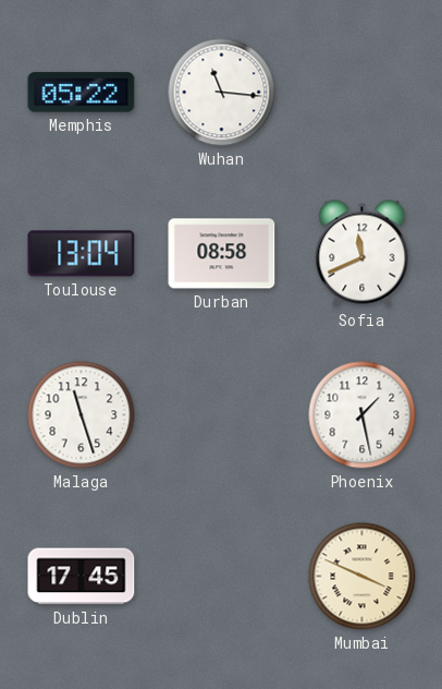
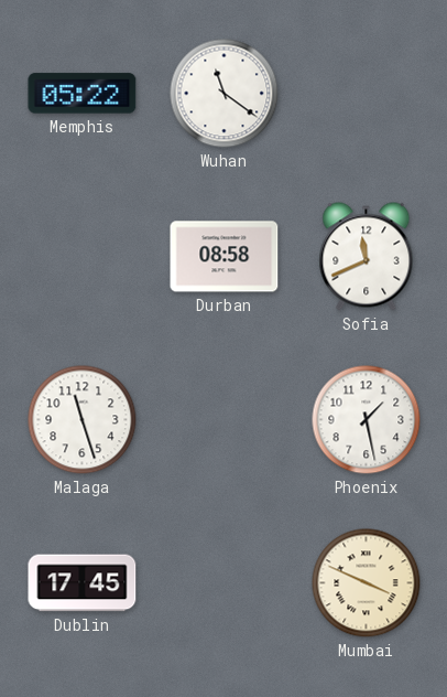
Wuhan: 11:16 -> 11:21
Toulouse: 13:04 -> none
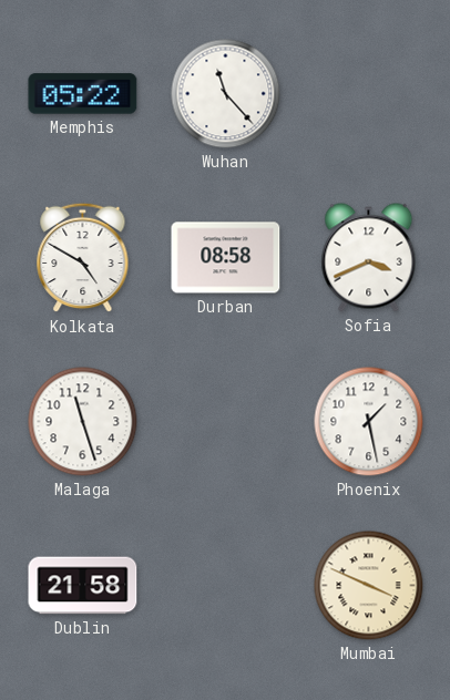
Wuhan: 11:21 -> 11:23
Kolkata: none -> 4:50
Sofia: 11:41 -> 3:41
Dublin: 17:45 -> 21:58
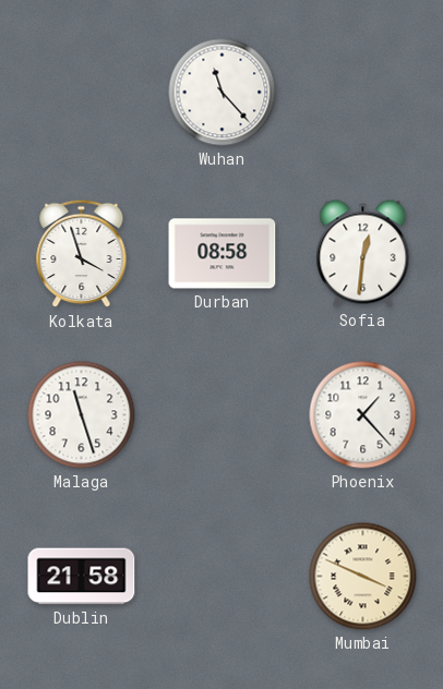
Memphis: 05:22 -> none
Kolkata: 4:50 -> 3:57
Sofia: 3:41 -> 12:31
Phoenix: 1:28 -> 1:23
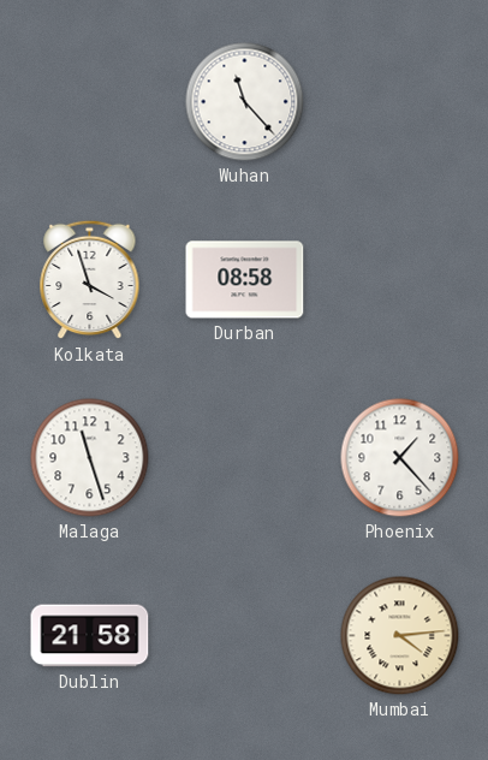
Sofia: 12:31 -> none
Mumbai: 3:49 -> 4:14
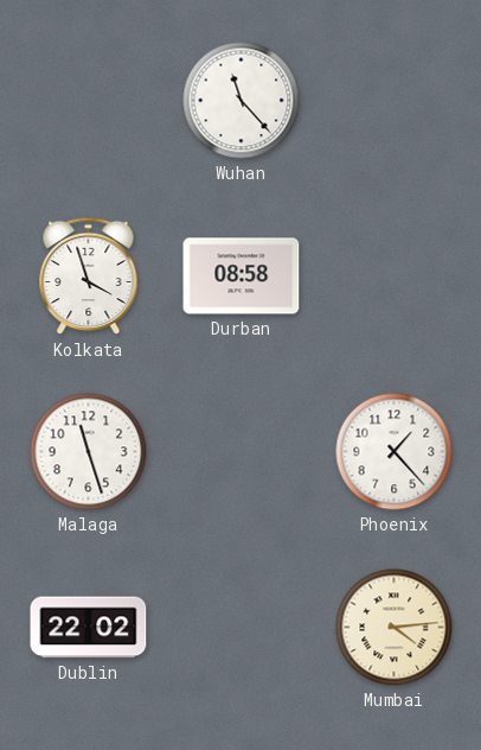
Dublin: 21:58 -> 22:02
